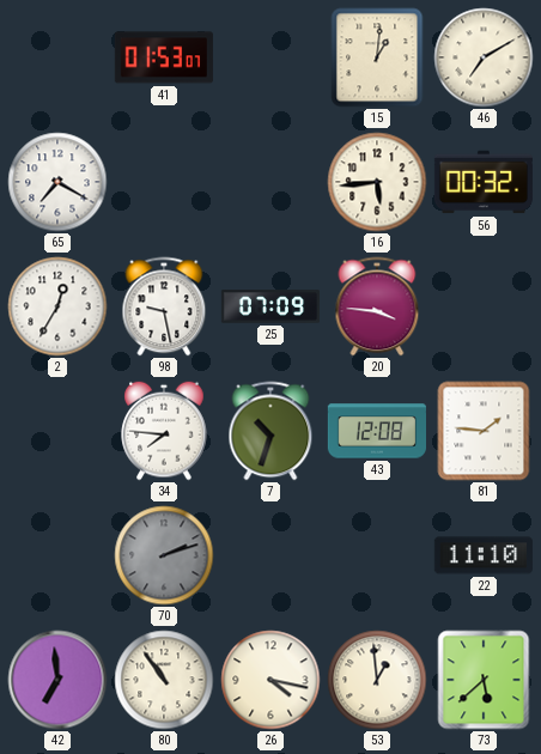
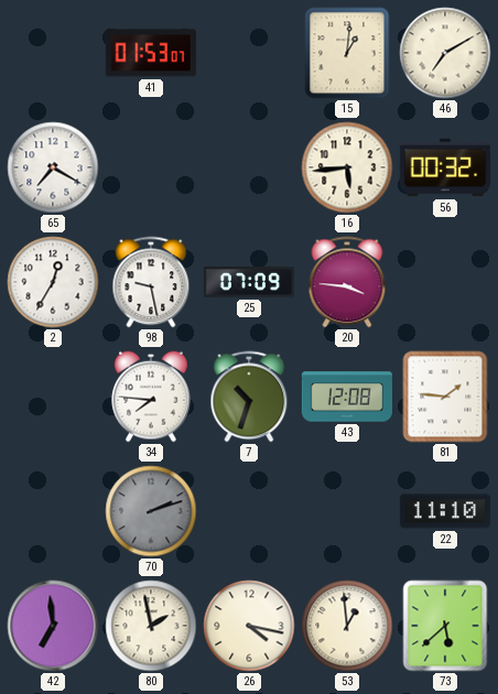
80: 10:54 -> 1:58
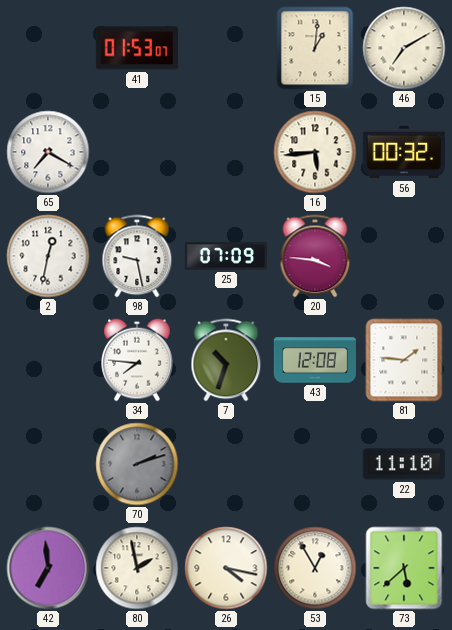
2: 12:35 -> 12:32
53: 12:59 -> 12:55
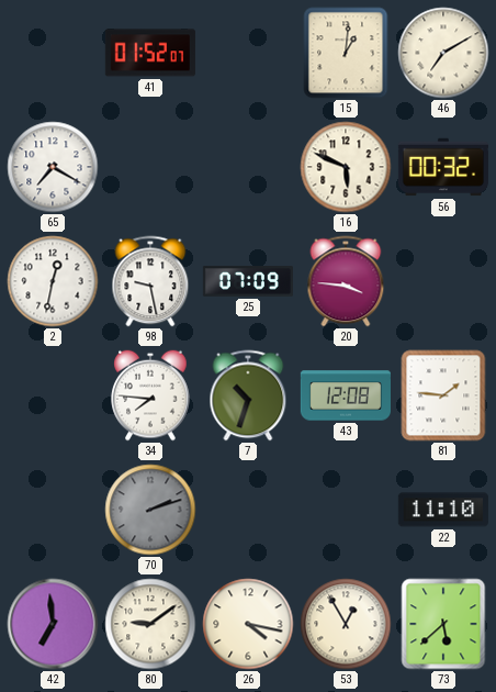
41: 01:53 -> 01:52
16: 5:44 -> 5:49
80: 1:58 -> 9:09
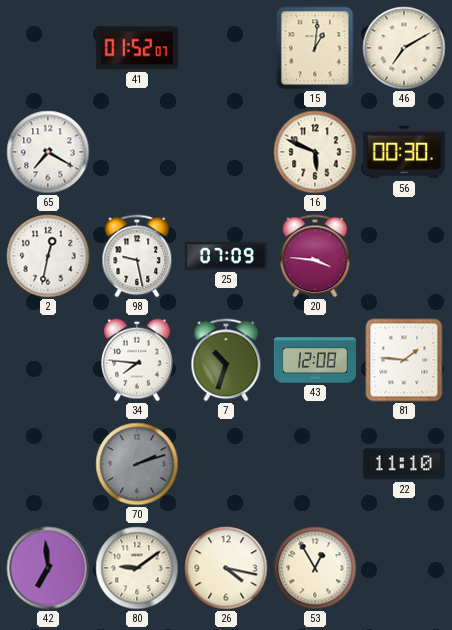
56: 00:32 -> 00:30
73: 5:38 -> none
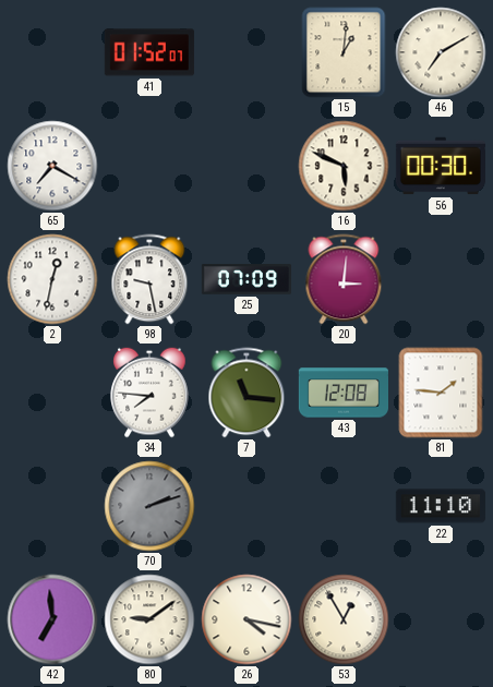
20: 3:46 -> 3:01
7: 10:33 -> 11:16
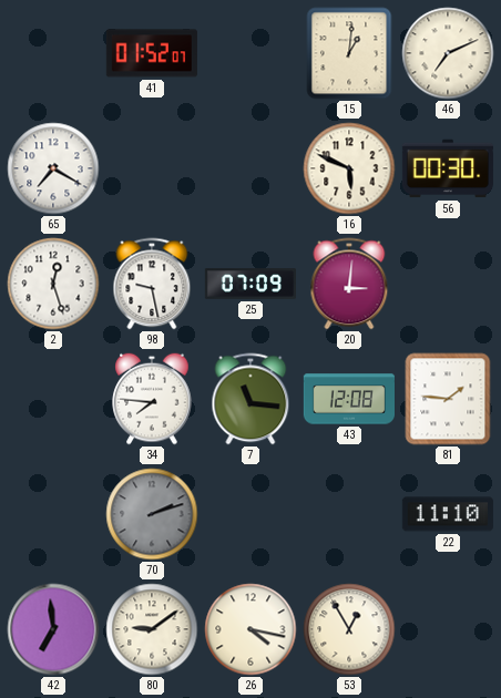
46: 7:10 -> 7:11
2: 12:32 -> 12:27
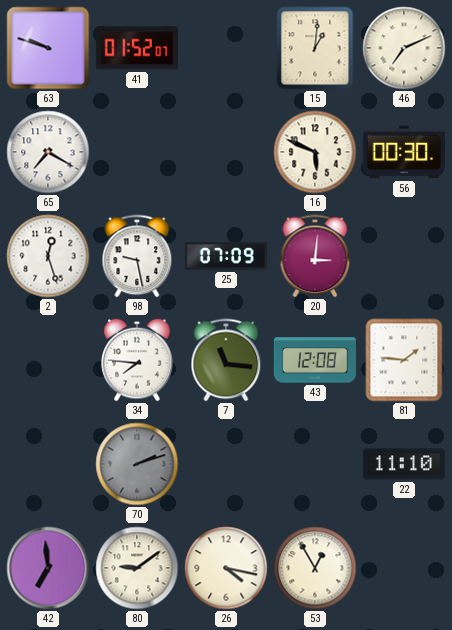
63: none -> 9:48
